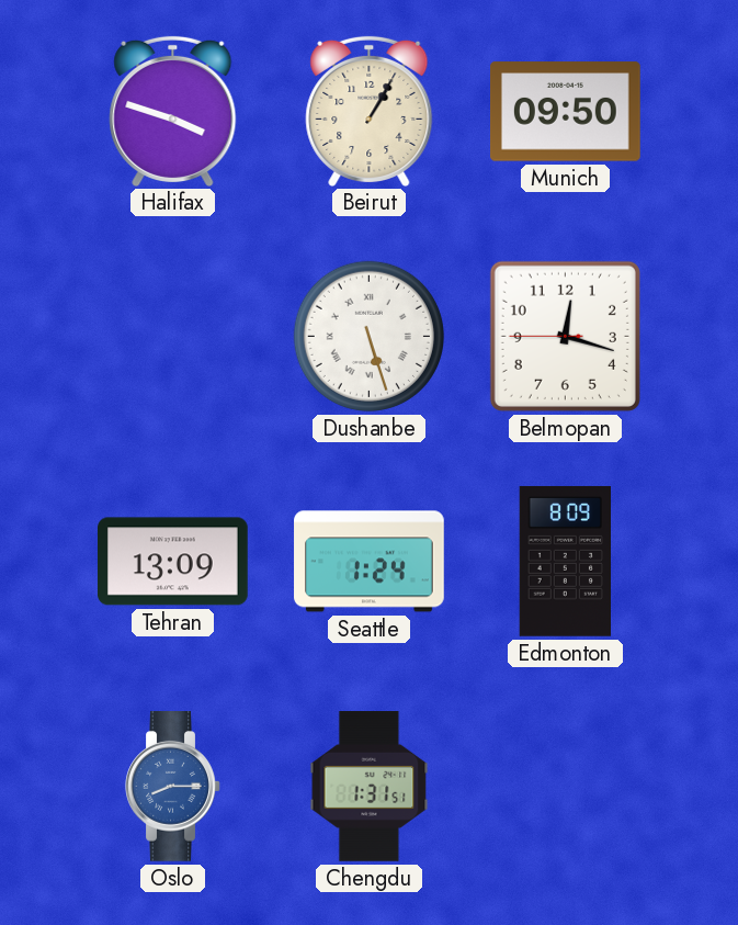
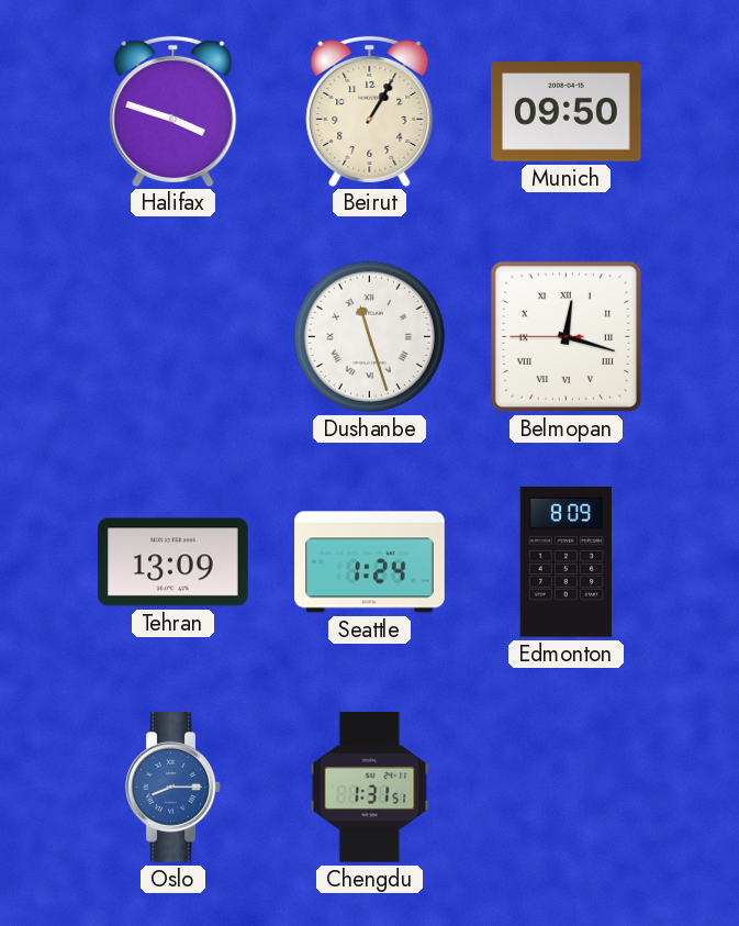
Dushanbe: 5:27 -> 11:27
Belmopan numerals: Arabic -> Roman
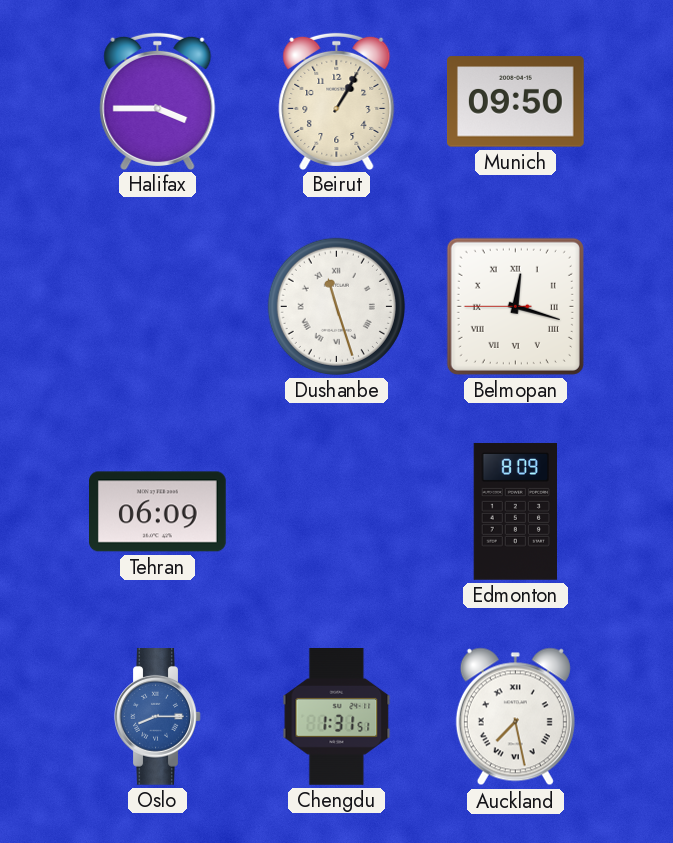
Halifax: 3:48 -> 3:45
Tehran: 13:09 -> 06:09
Seattle: 1:24 -> none
Auckland: none -> 7:28
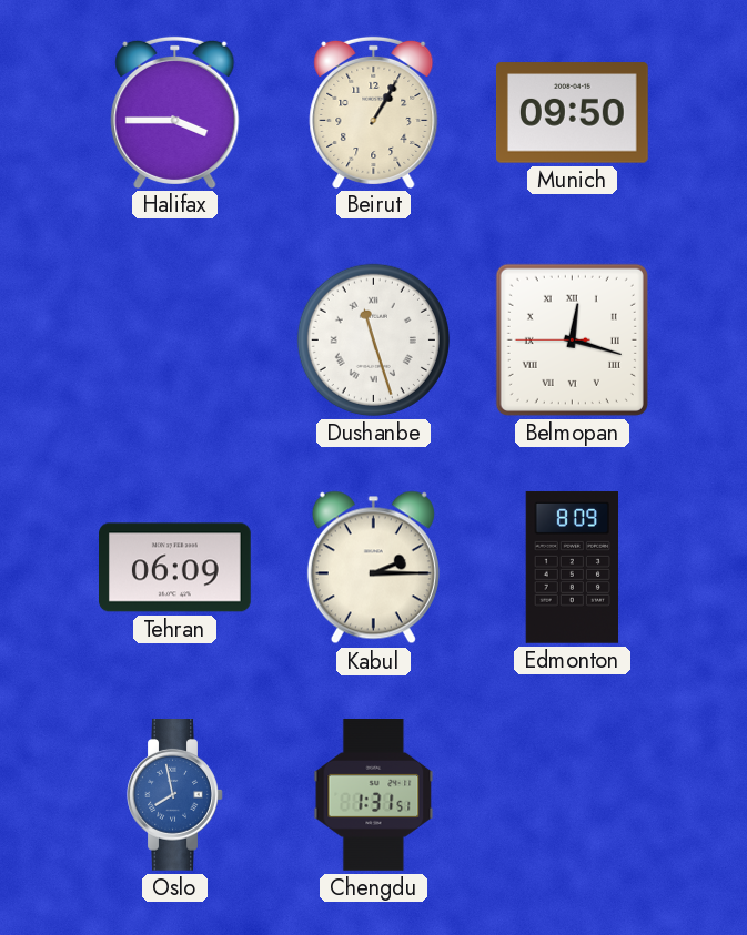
Kabul: none -> 2:15
Oslo: 8:15 -> 7:58
Auckland: 7:28 -> none
